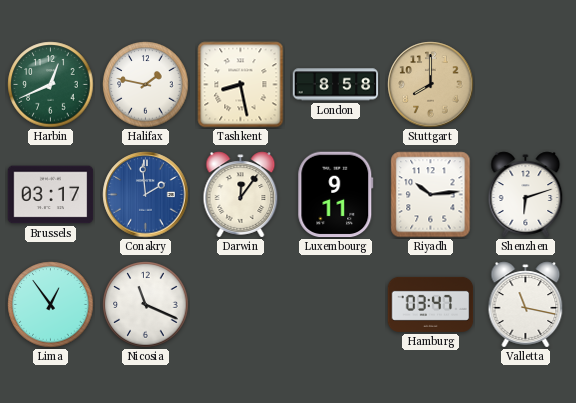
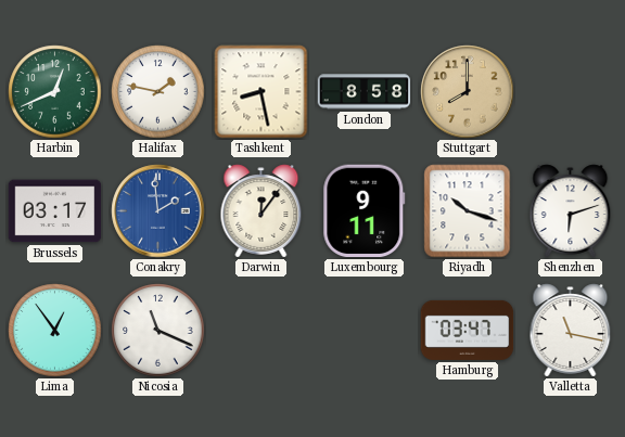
Riyadh: 10:14 -> 10:18
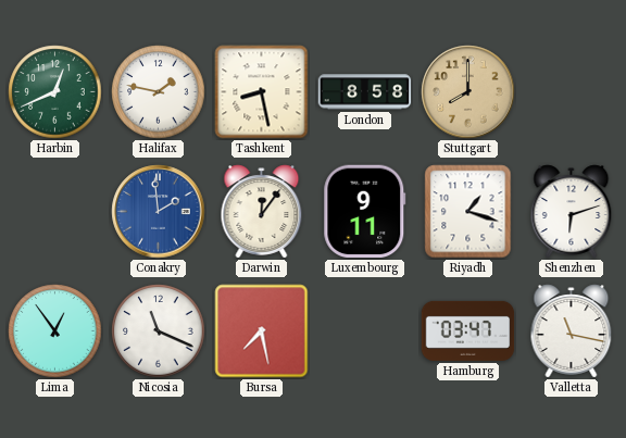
Brussels: 03:17 -> none
Riyadh: 10:18 -> 1:18
Bursa: none -> 7:28
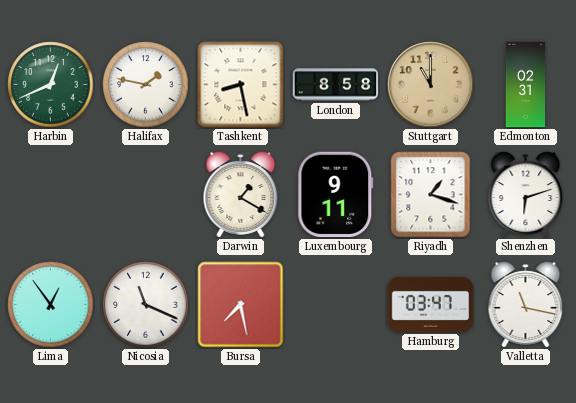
Stuttgart: 8:00 -> 11:00
Edmonton: none -> 02:31
Conakry: 1:59 -> none
Darwin: 12:06 -> 1:20
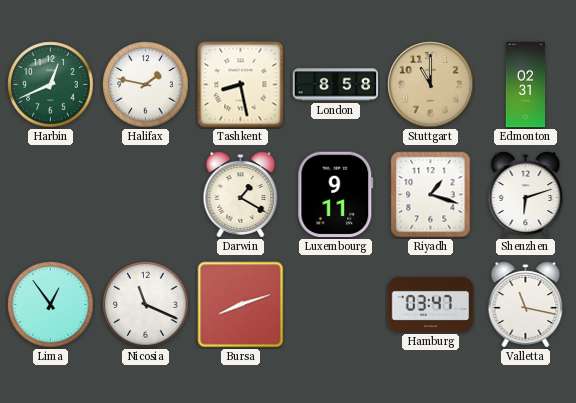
Bursa: 7:28 -> 8:12
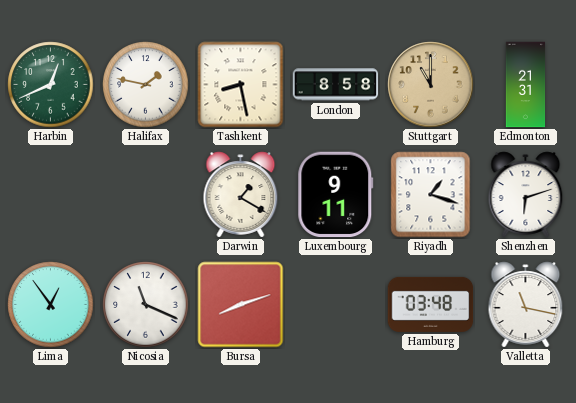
Edmonton: 02:31 -> 21:31
Hamburg: 03:47 -> 03:48
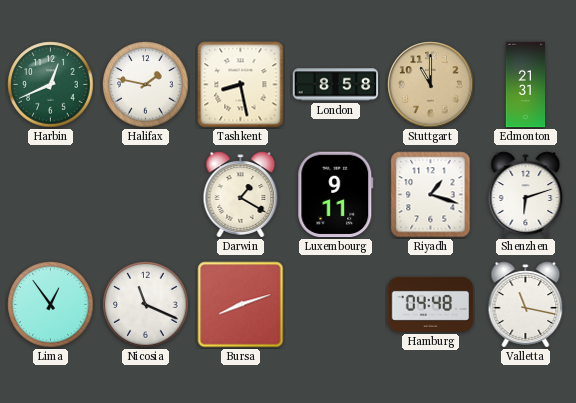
Hamburg: 03:48 -> 04:48
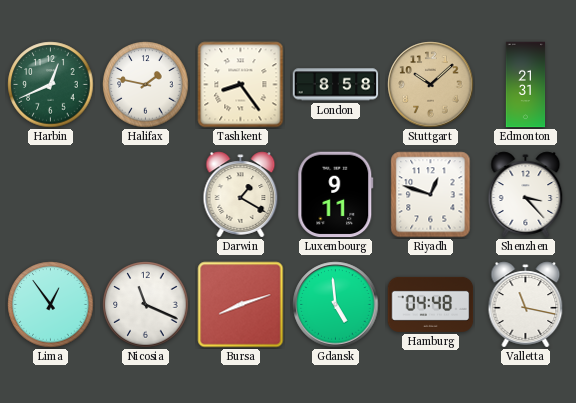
Tashkent: 8:28 -> 8:24
Stuttgart: 11:00 -> 10:08
Riyadh: 1:18 -> 12:48
Shenzhen: 6:12 -> 3:23
Gdansk: none -> 4:59
